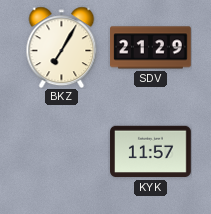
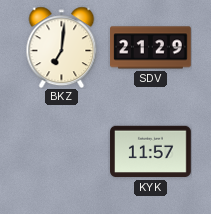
BKZ: 7:05 -> 7:01
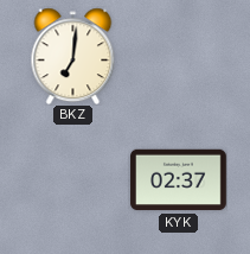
SDV: 21:29 -> none
KYK: 11:57 -> 02:37
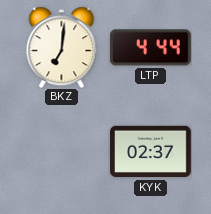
LTP: none -> 4:44
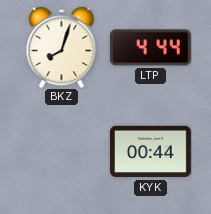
BKZ: 7:01 -> 8:03
KYK: 02:37 -> 00:44
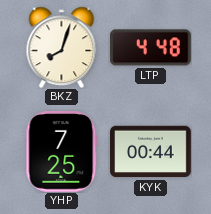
LTP: 4:44 -> 4:48
YHP: none -> 7:25
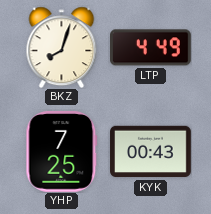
LTP: 4:48 -> 4:49
KYK: 00:44 -> 00:43
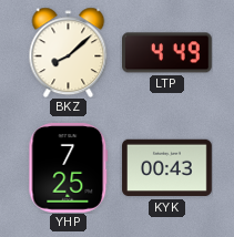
BKZ: 8:03 -> 8:08
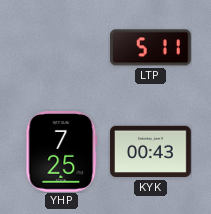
BKZ: 8:08 -> none
LTP: 4:49 -> 5:11
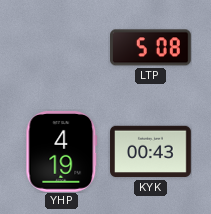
LTP: 5:11 -> 5:08
YHP: 7:25 -> 4:19
